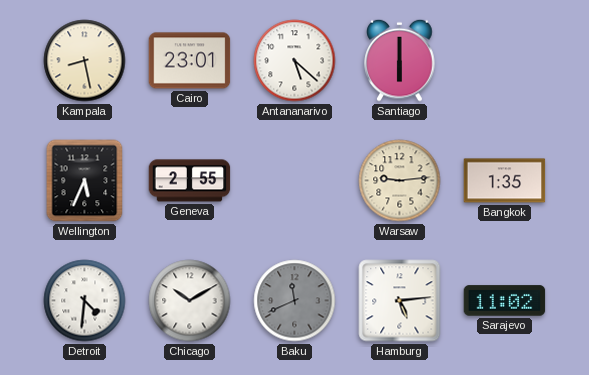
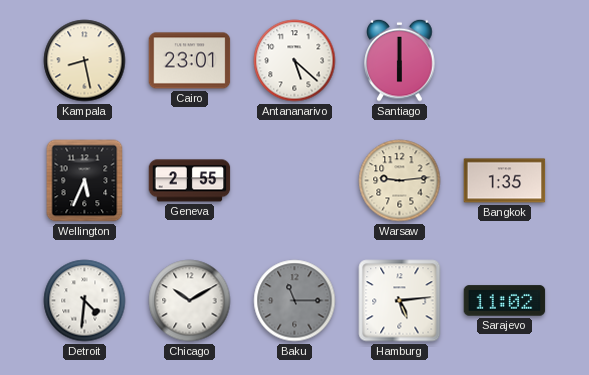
Baku: 11:41 -> 11:15
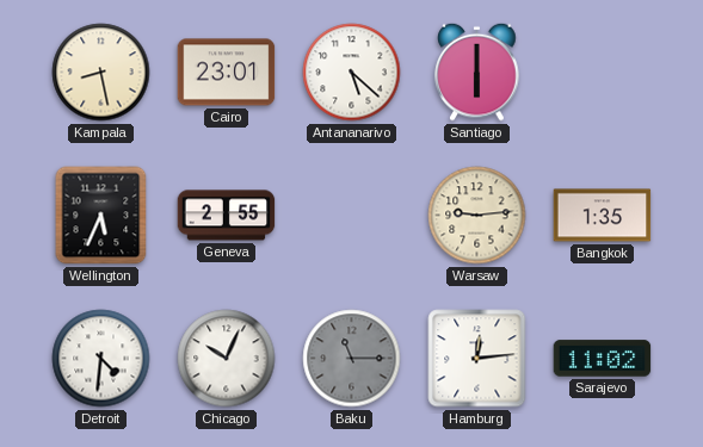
Chicago: 10:10 -> 10:04
Hamburg: 5:14 -> 12:14
